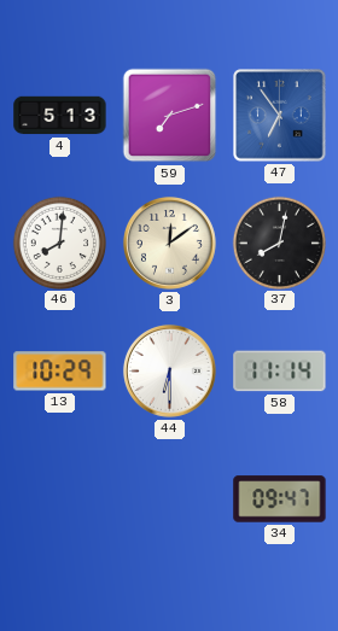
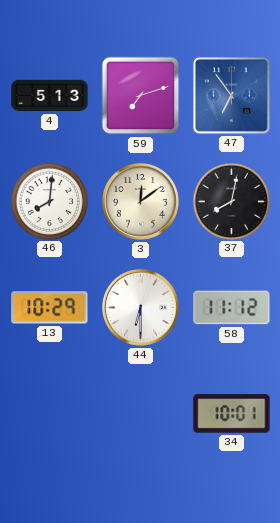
58: 11:14 -> 11:12
34: 09:47 -> 10:01
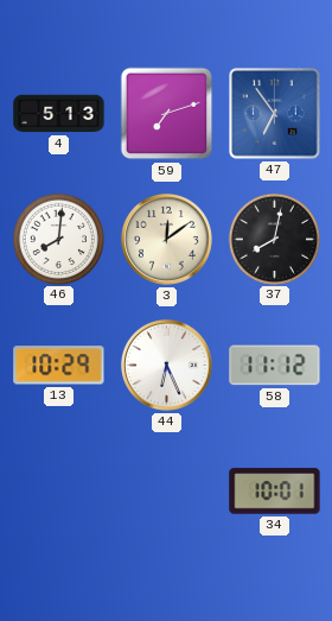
44: 6:30 -> 6:26
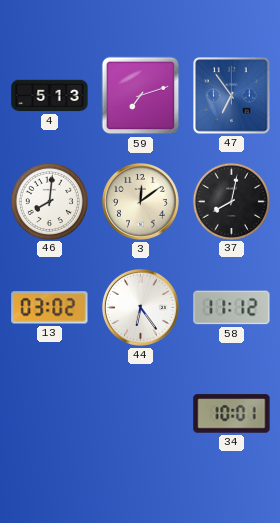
13: 10:29 -> 03:02
44: 6:26 -> 6:24
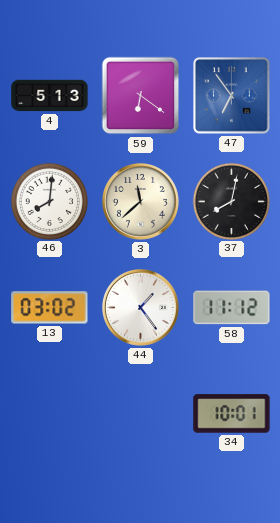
59: 7:12 -> 6:21
3: 12:09 -> 11:38
44: 6:24 -> 1:24
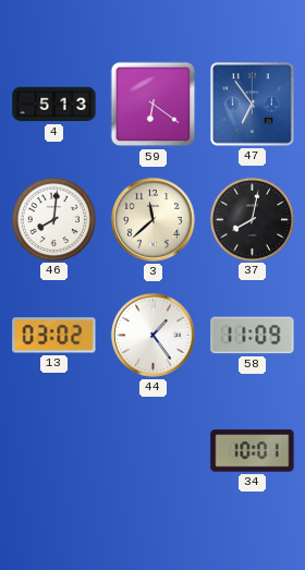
58: 11:12 -> 11:09
